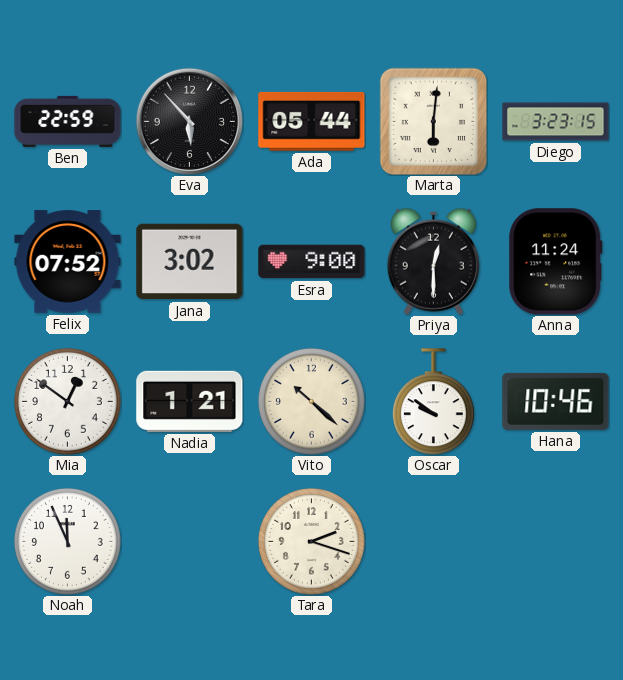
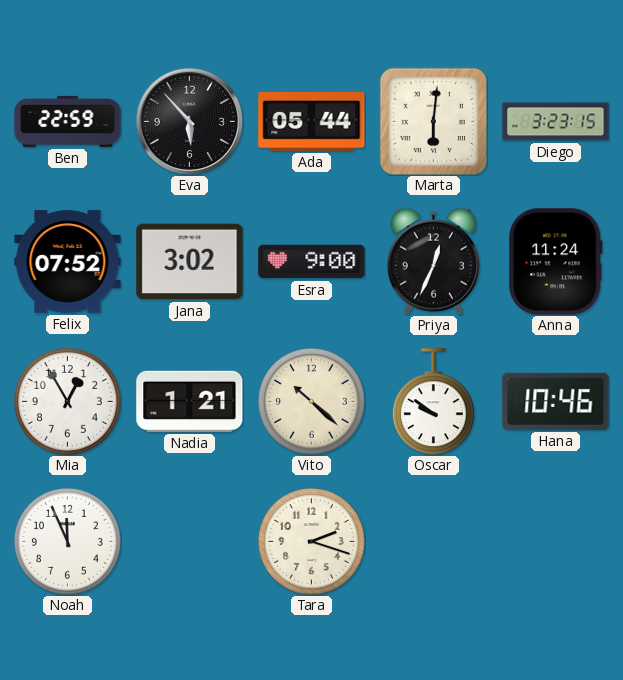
Priya: 12:30 -> 12:34
Mia: 12:51 -> 12:55
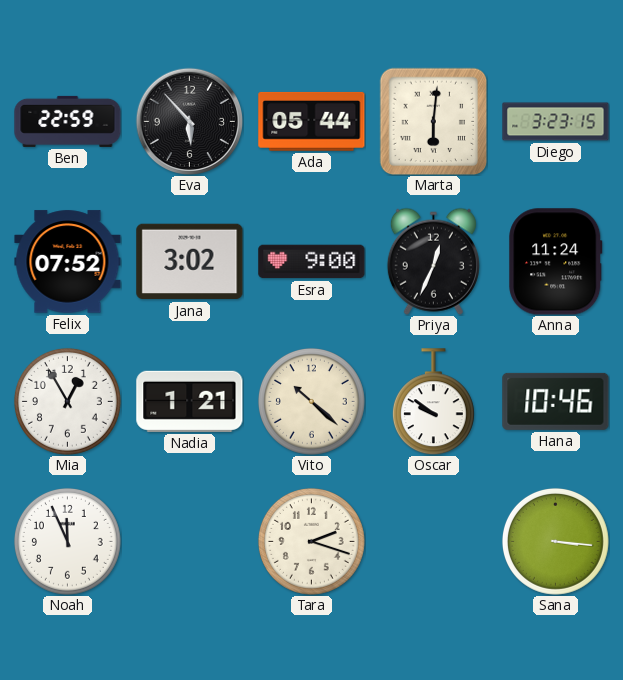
Sana: none -> 3:16
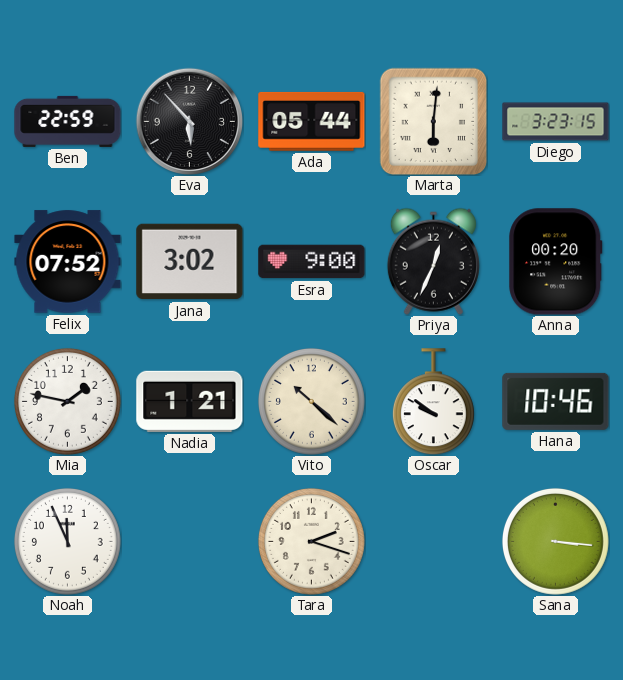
Anna: 11:24 -> 00:20
Mia: 12:55 -> 1:47
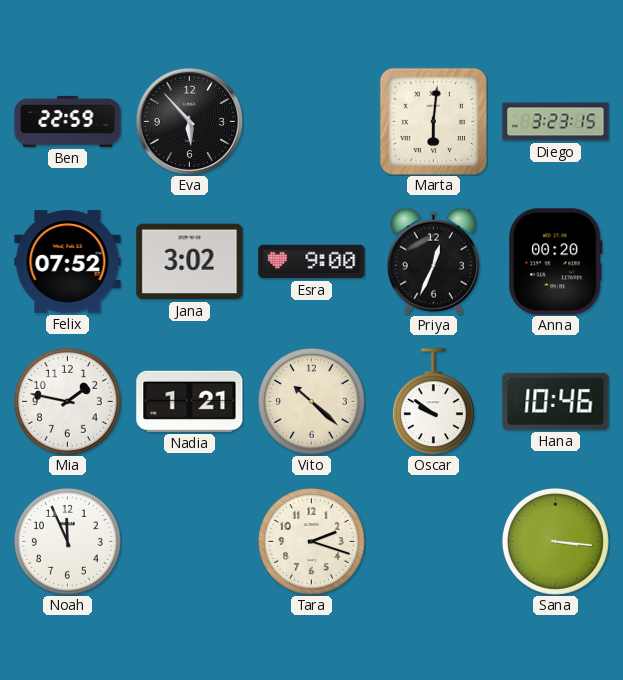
Ada: 05:44 -> none
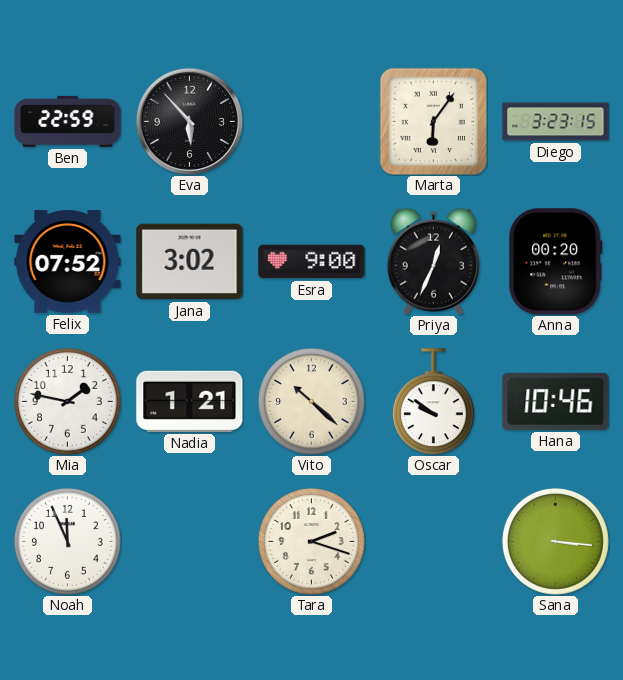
Marta: 6:01 -> 6:06
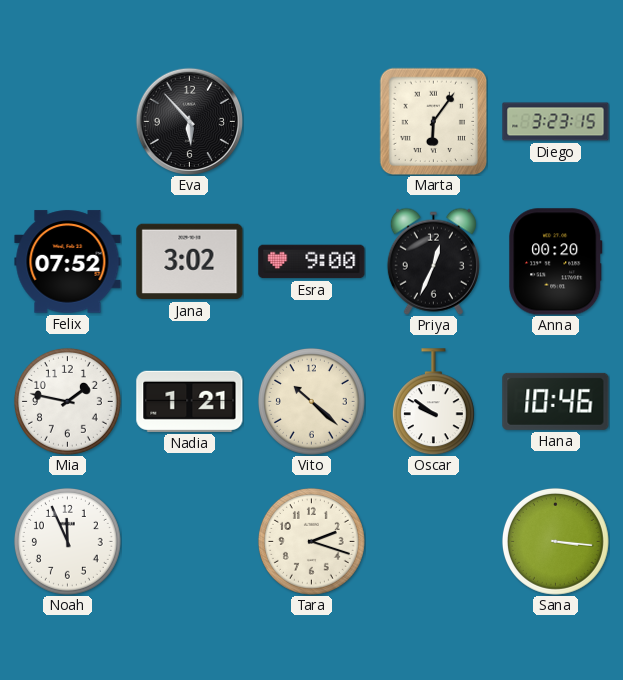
Ben: 22:59 -> none
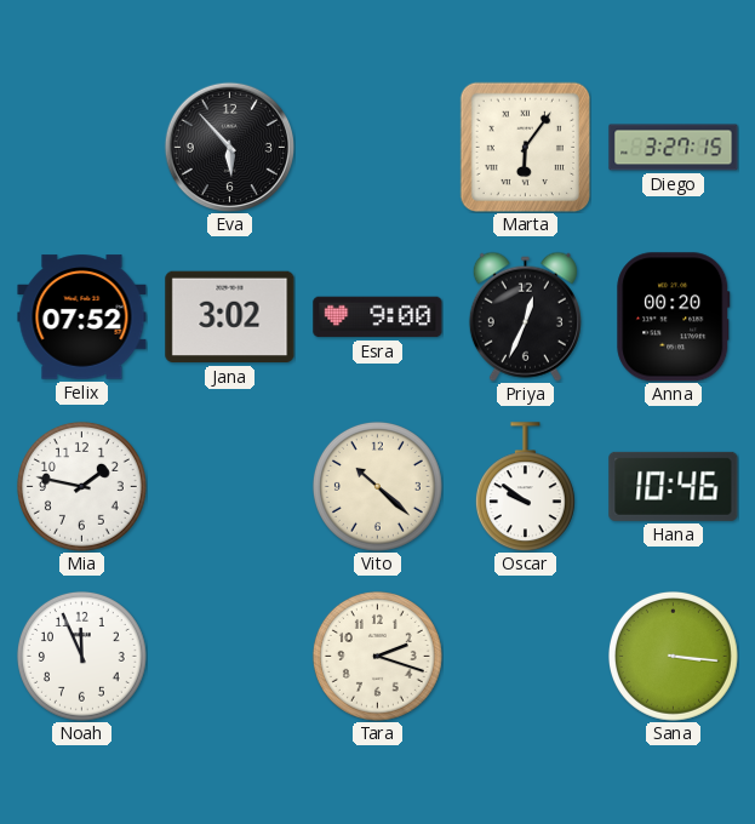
Diego: 3:23 -> 3:27
Nadia: 1:21 -> none
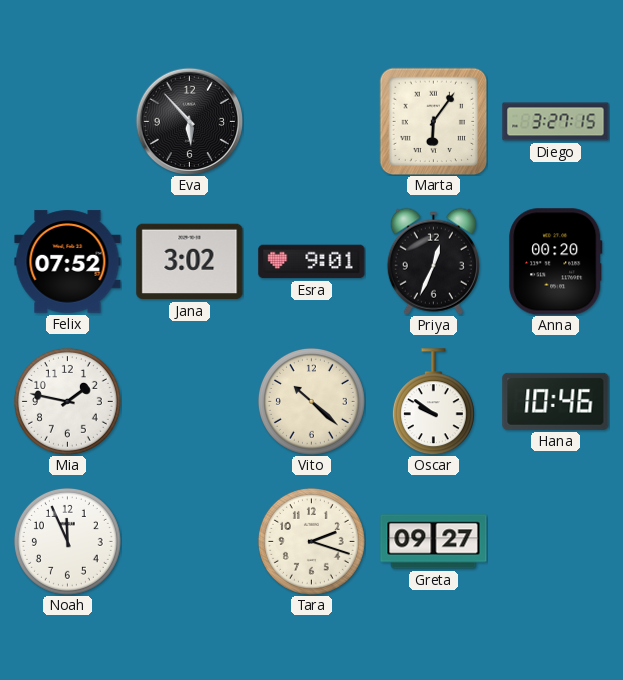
Esra: 9:00 -> 9:01
Greta: none -> 09:27
Sana: 3:16 -> none
